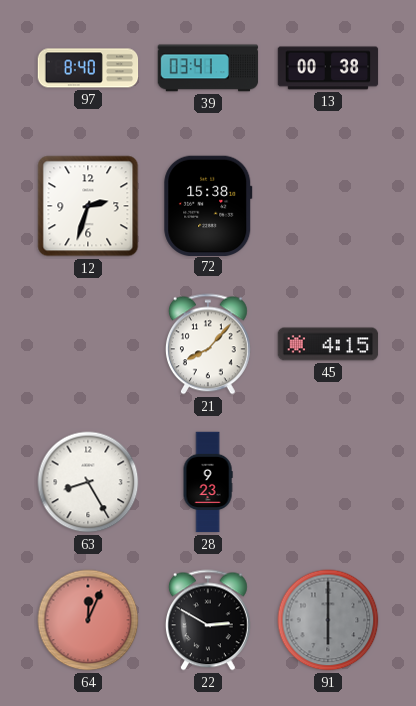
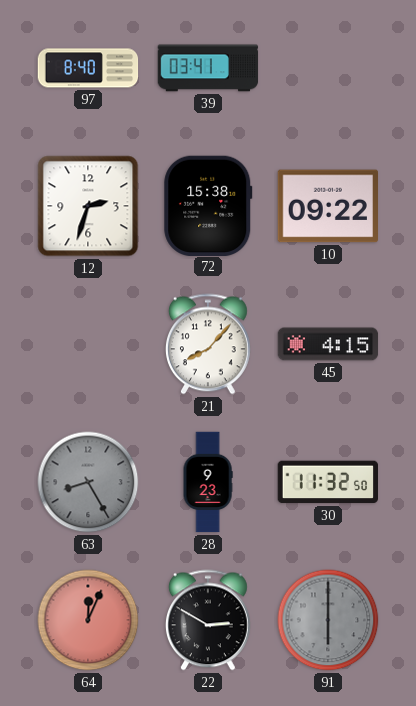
13: 00:38 -> none
10: none -> 09:22
63 dial: white -> grey
30: none -> 11:32
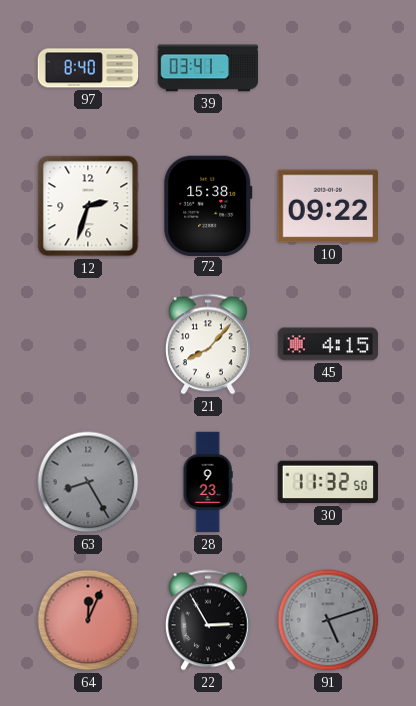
22: 2:50 -> 2:55
91: 6:00 -> 5:12
